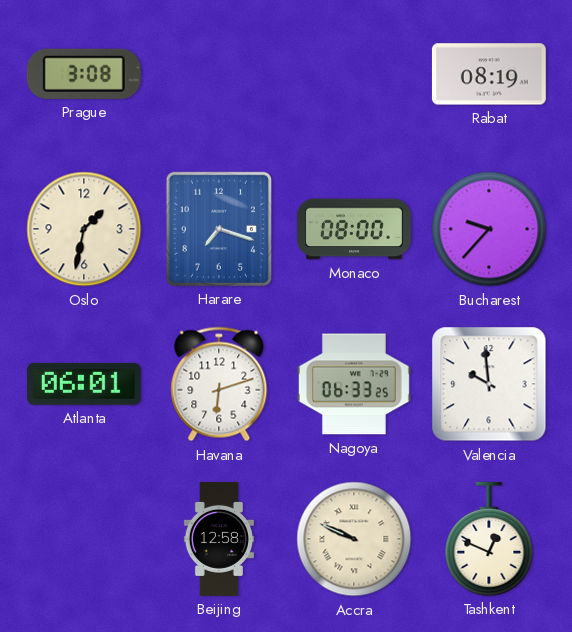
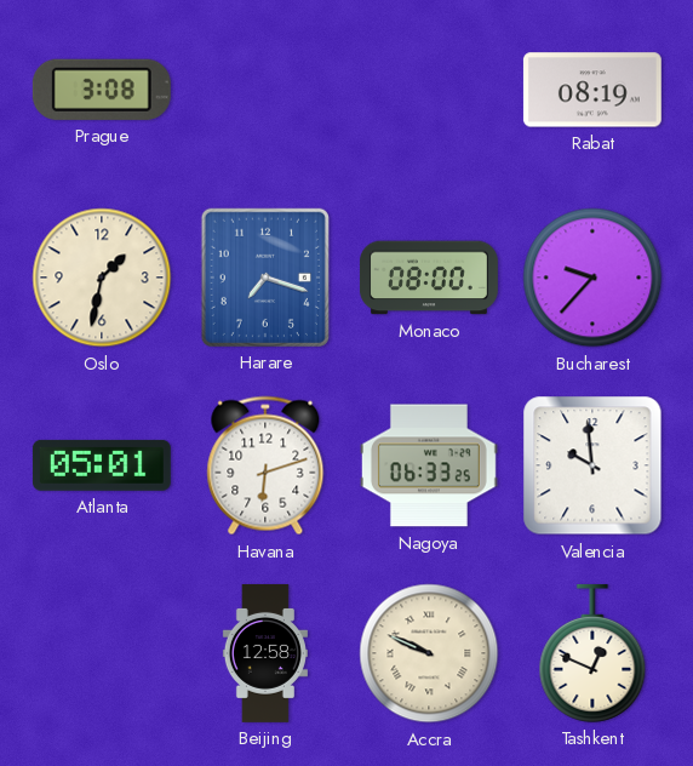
Atlanta: 06:01 -> 05:01
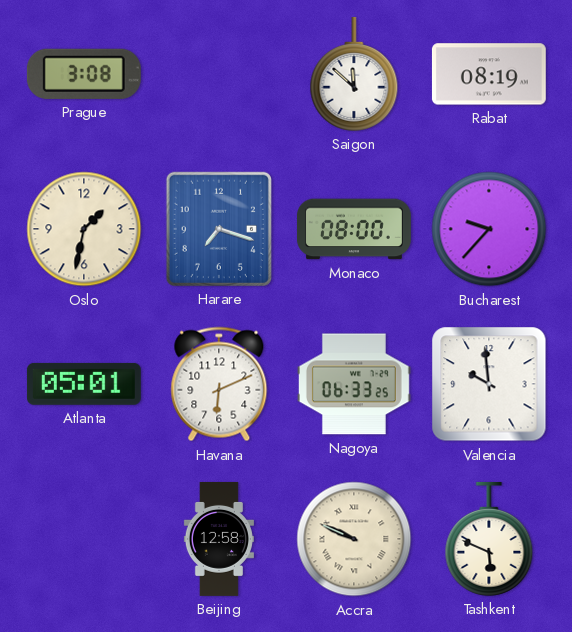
Saigon: none -> 11:52
Havana: 6:12 -> 6:11
Tashkent: 12:49 -> 5:49
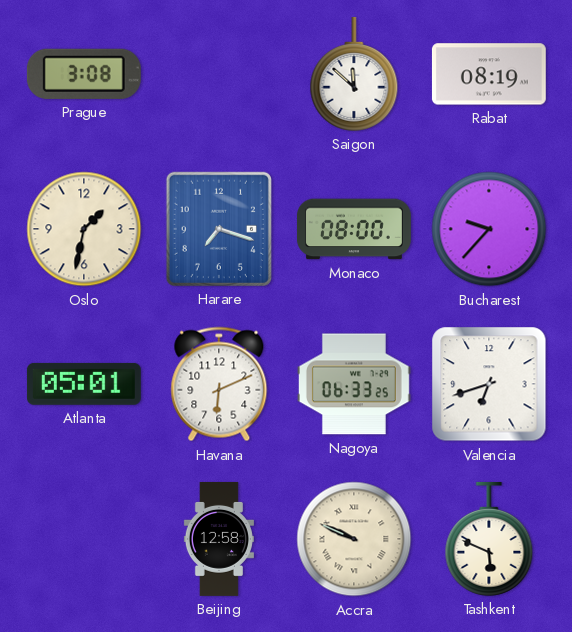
Valencia: 9:59 -> 6:42
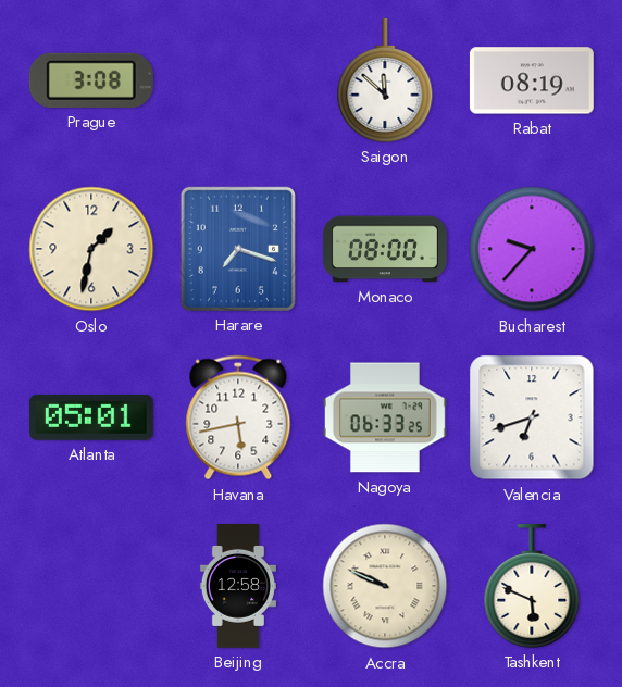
Havana: 6:11 -> 5:43
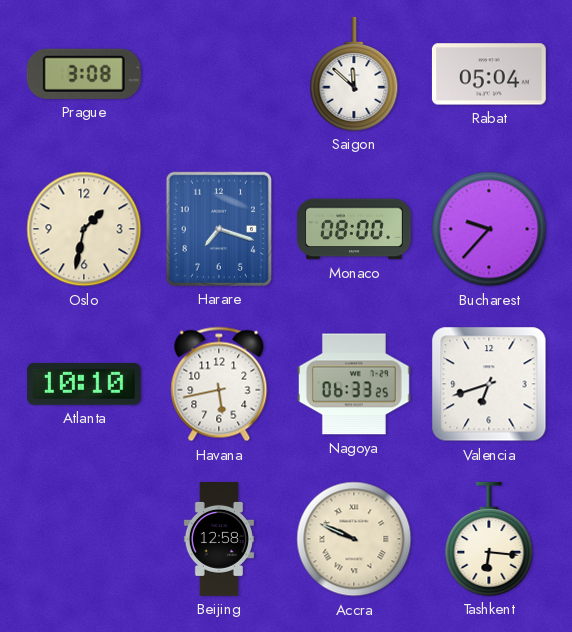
Rabat: 08:19 -> 05:04
Atlanta: 05:01 -> 10:10
Tashkent: 5:49 -> 6:16
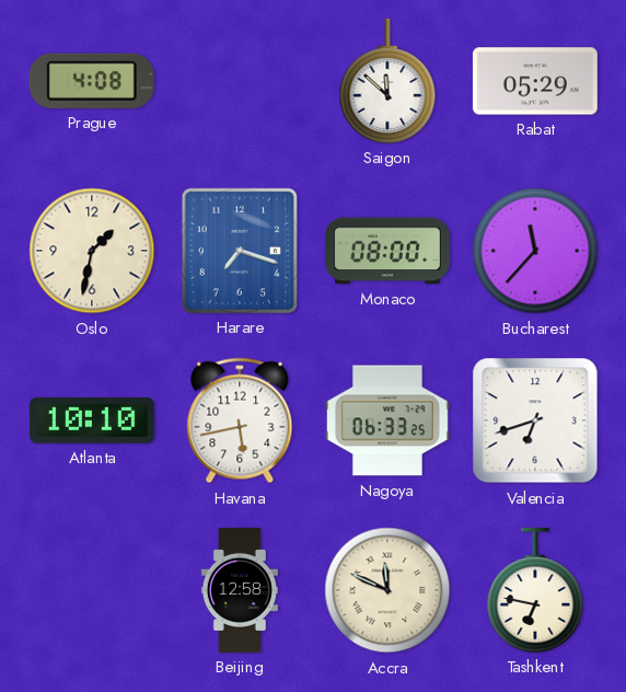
Prague: 3:08 -> 4:08
Rabat: 05:04 -> 05:29
Bucharest: 9:37 -> 11:37
Accra: 9:49 -> 11:49
Tashkent: 6:16 -> 6:47
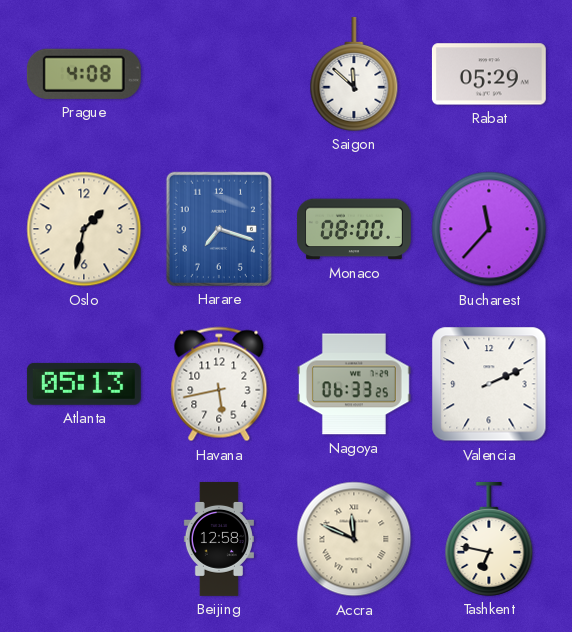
Atlanta: 10:10 -> 05:13
Valencia: 6:42 -> 2:11
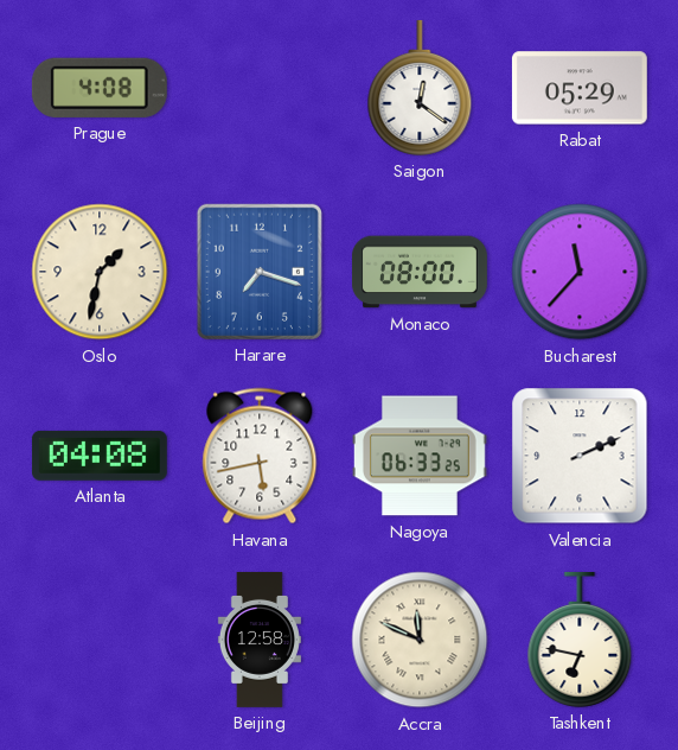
Saigon: 11:52 -> 12:21
Atlanta: 05:13 -> 04:08
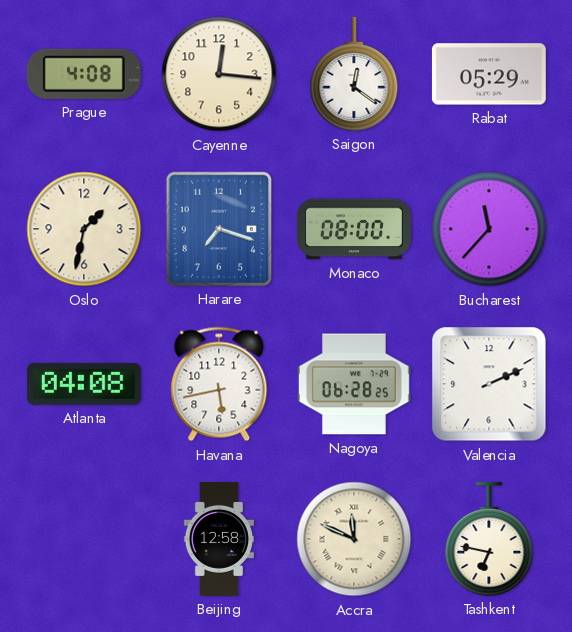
Cayenne: none -> 12:16
Nagoya: 06:33 -> 06:28
